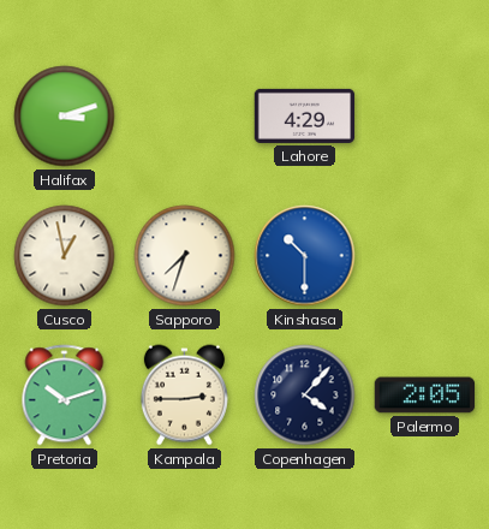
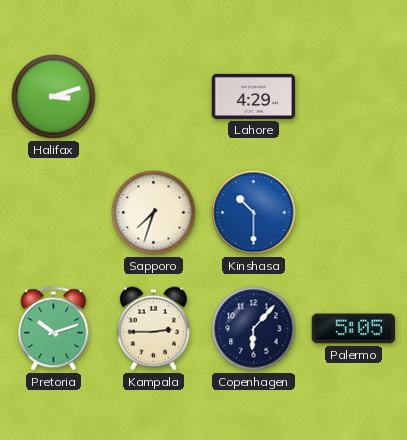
Cusco: 12:58 -> none
Copenhagen: 4:07 -> 6:07
Palermo: 2:05 -> 5:05
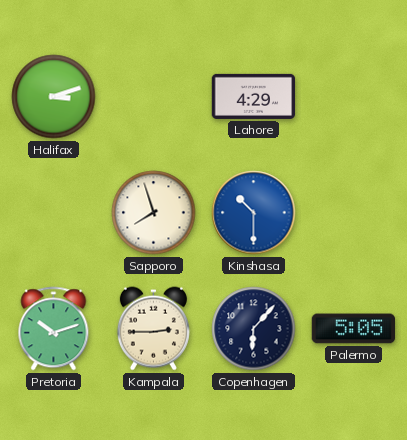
Sapporo: 7:33 -> 7:57
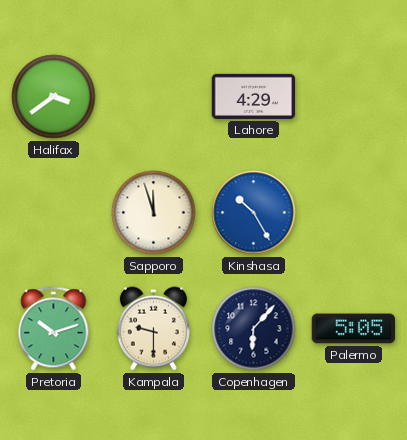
Halifax: 3:12 -> 3:39
Sapporo: 7:57 -> 11:57
Kinshasa: 10:30 -> 10:25
Kampala: 2:45 -> 9:30
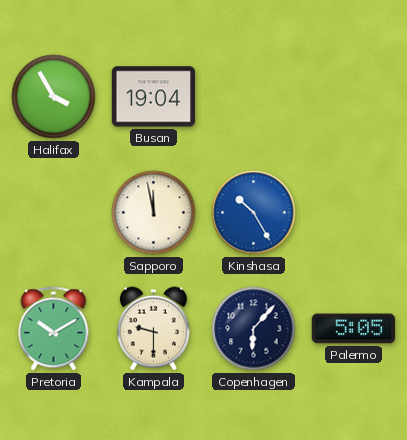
Halifax: 3:39 -> 3:55
Busan: none -> 19:04
Lahore: 4:29 -> none
Sapporo: 11:57 -> 11:58
Pretoria: 10:12 -> 10:10
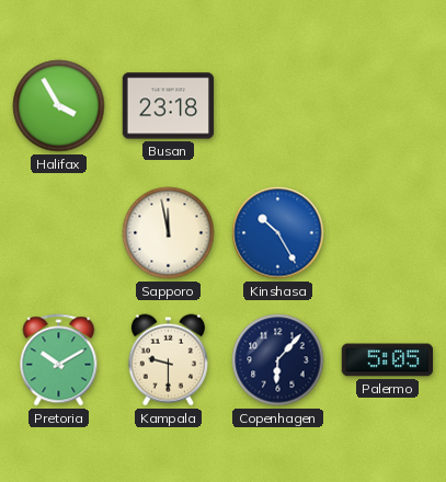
Busan: 19:04 -> 23:18
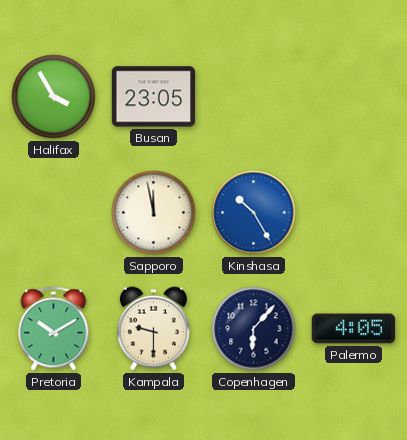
Busan: 23:18 -> 23:05
Palermo: 5:05 -> 4:05
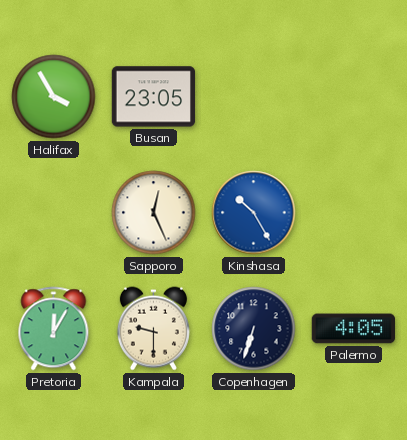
Sapporo: 11:58 -> 12:26
Pretoria: 10:10 -> 12:05
Copenhagen: 6:07 -> 6:33
